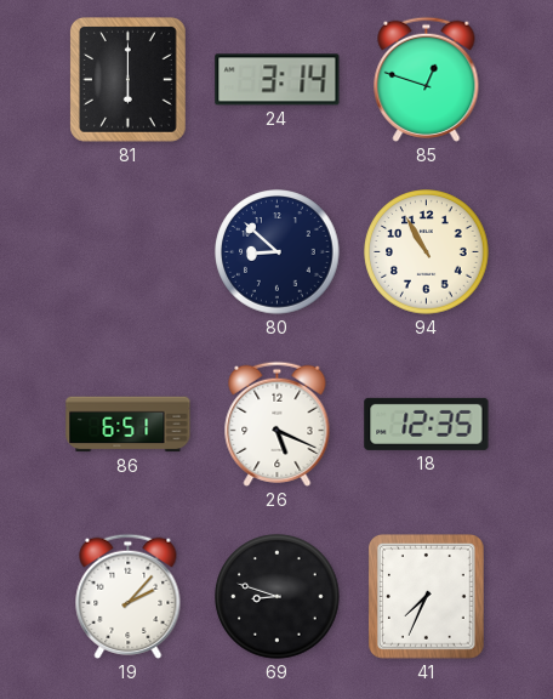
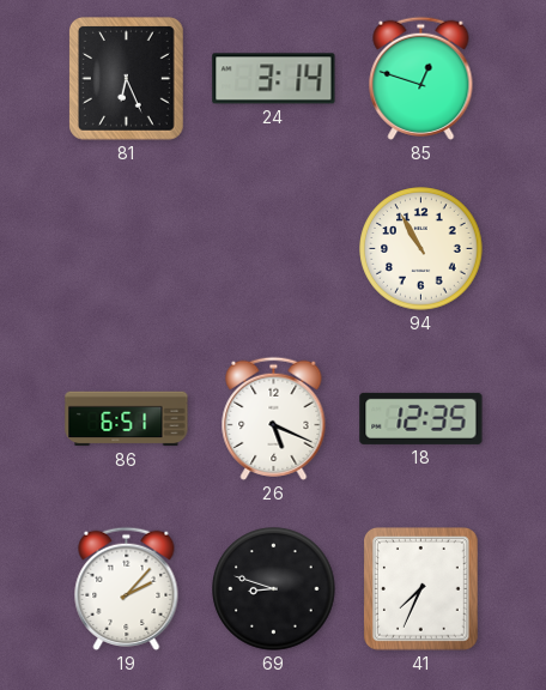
81: 6:00 -> 6:26
80: 8:52 -> none
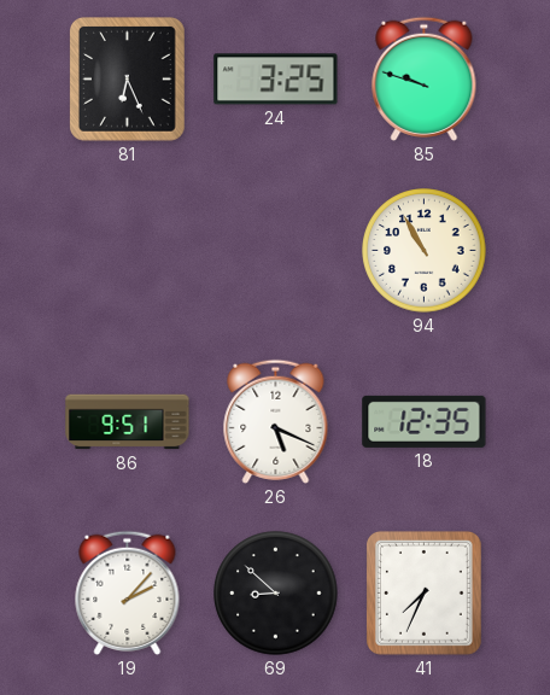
24: 3:14 -> 3:25
85: 12:48 -> 9:48
86: 6:51 -> 9:51
69: 8:48 -> 8:52
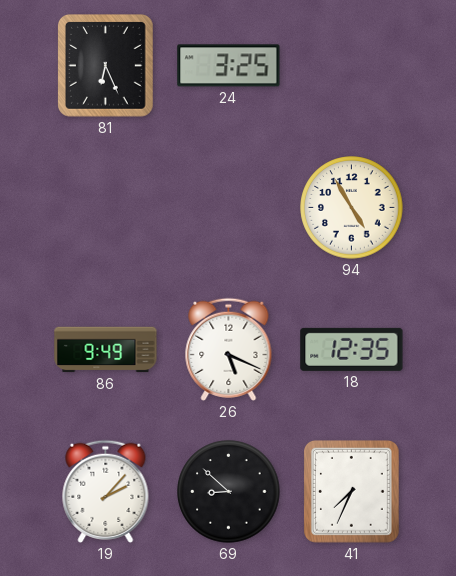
85: 9:48 -> none
94: 10:55 -> 4:55
86: 9:51 -> 9:49
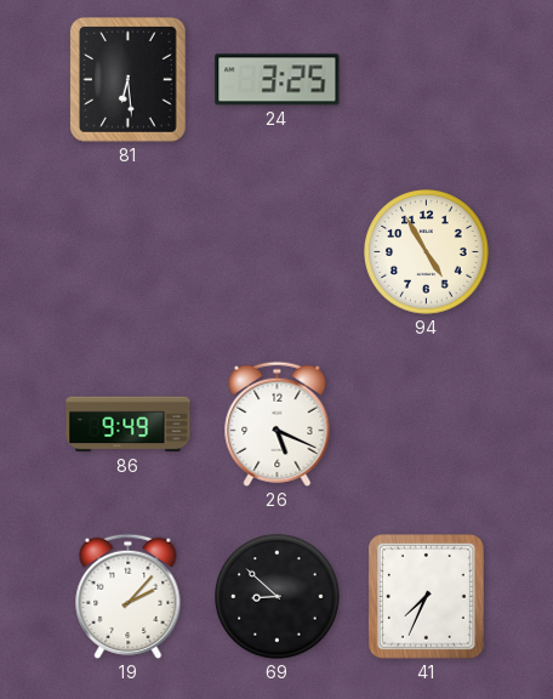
81: 6:26 -> 6:29
18: 12:35 -> none
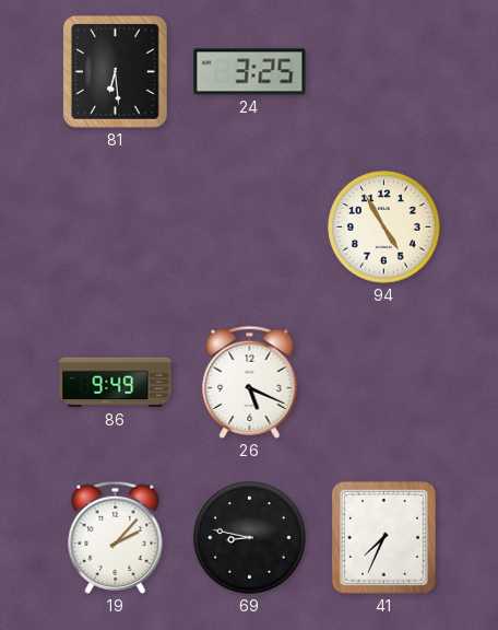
69: 8:52 -> 8:47
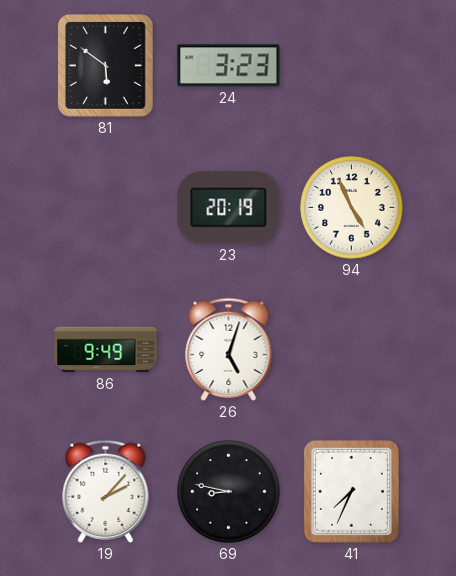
81: 6:29 -> 5:51
24: 3:25 -> 3:23
23: none -> 20:19
94: 4:55 -> 4:56
26: 5:19 -> 5:03
